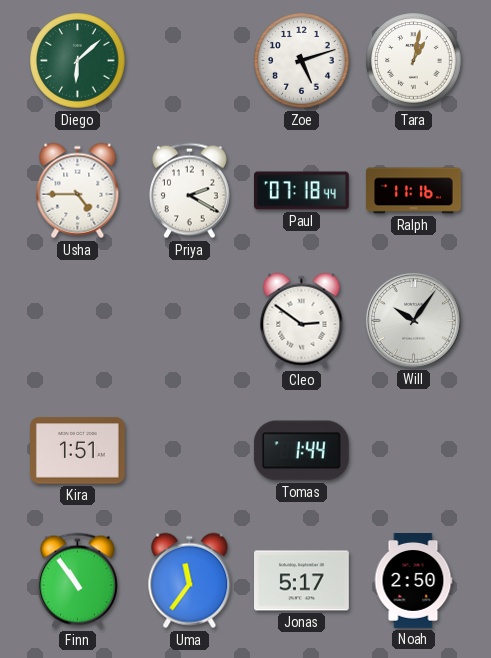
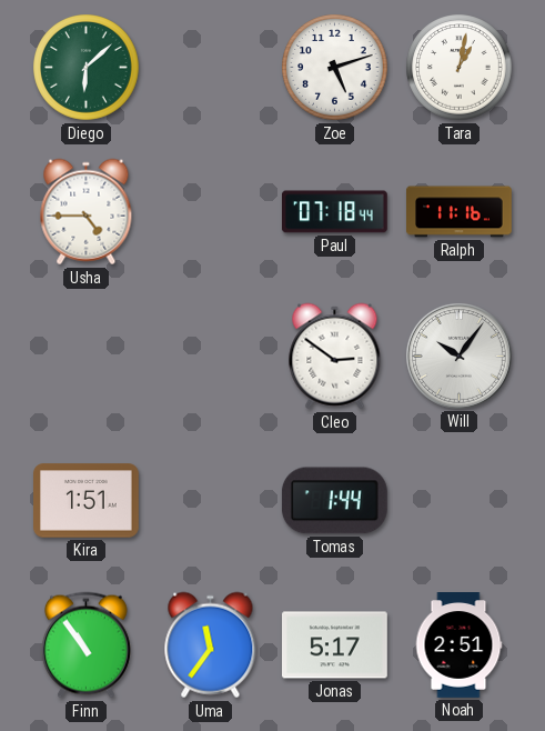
Priya: 2:20 -> none
Noah: 2:50 -> 2:51
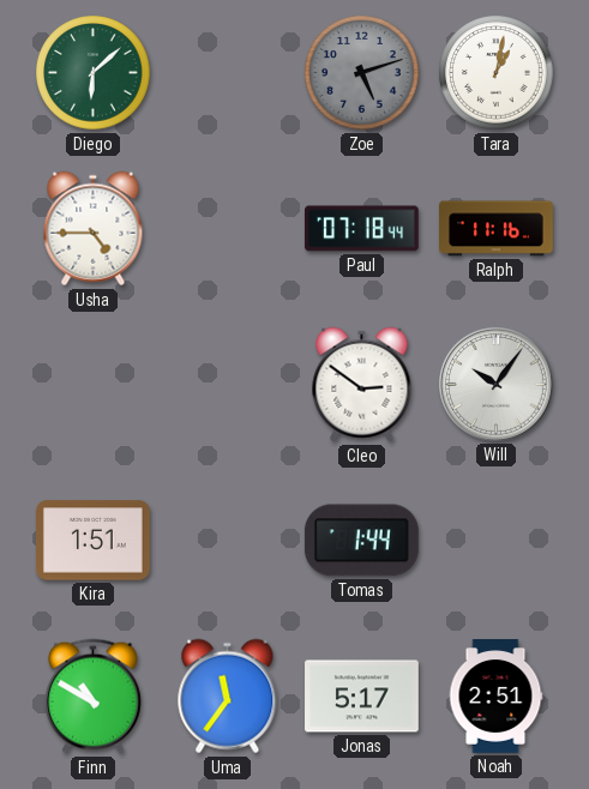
Zoe dial: white -> grey
Finn: 10:54 -> 10:50
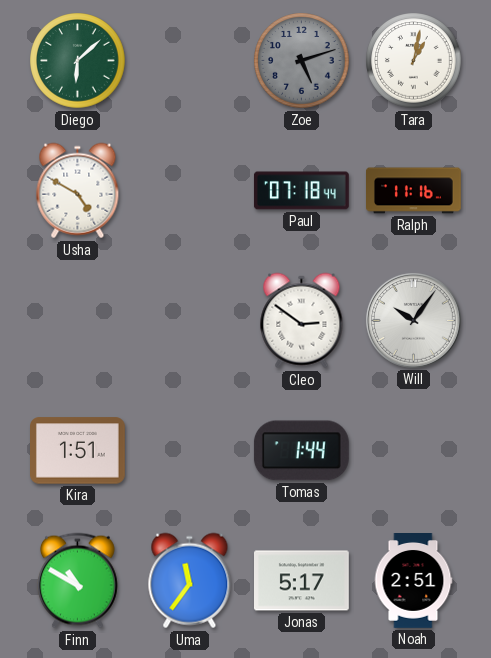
Usha: 4:45 -> 4:50
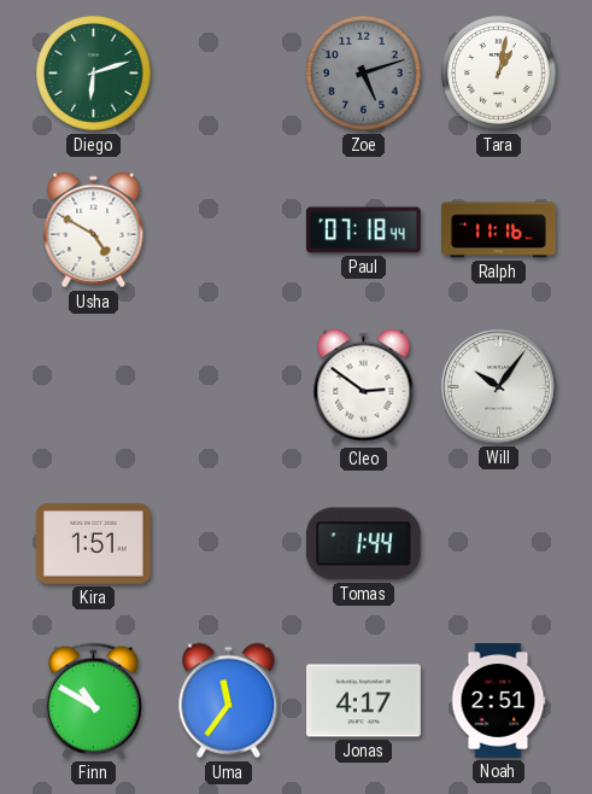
Diego: 6:08 -> 6:12
Jonas: 5:17 -> 4:17
